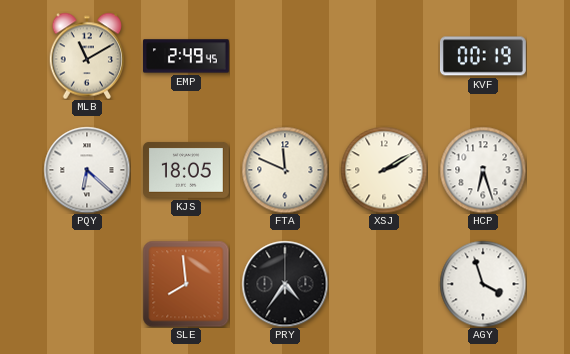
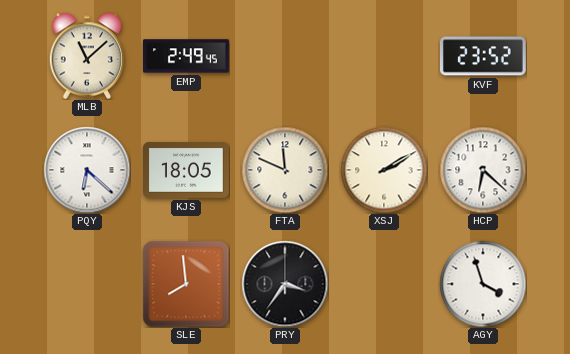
MLB: 11:10 -> 11:08
KVF: 00:19 -> 23:52
HCP: 6:27 -> 6:22
PRY: 4:36 -> 3:36
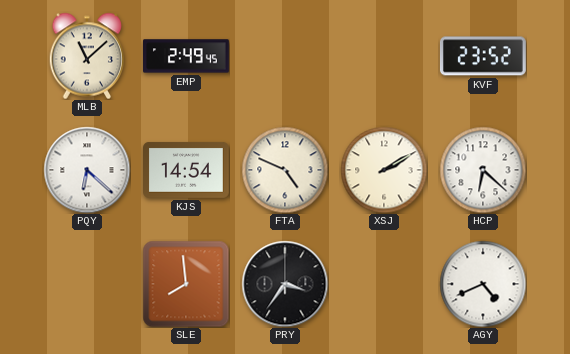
KJS: 18:05 -> 14:54
FTA: 11:49 -> 4:49
AGY: 3:57 -> 4:41
